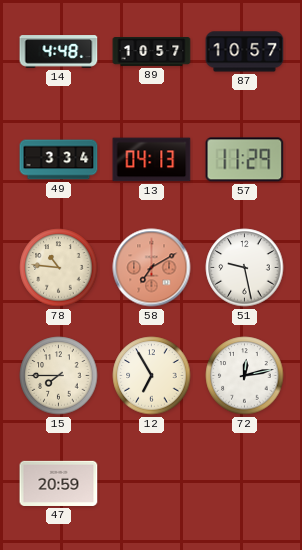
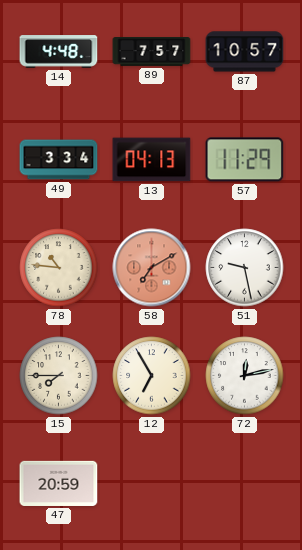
89: 10:57 -> 7:57
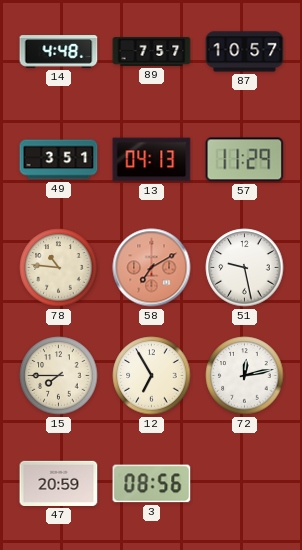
49: 3:34 -> 3:51
3: none -> 08:56
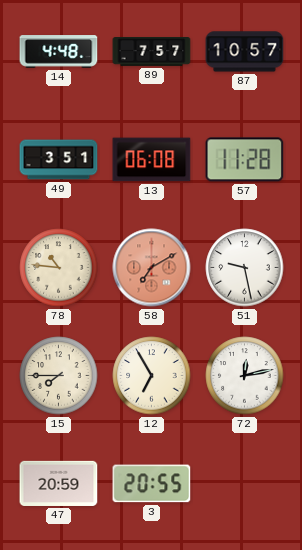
13: 04:13 -> 06:08
57: 11:29 -> 11:28
3: 08:56 -> 20:55
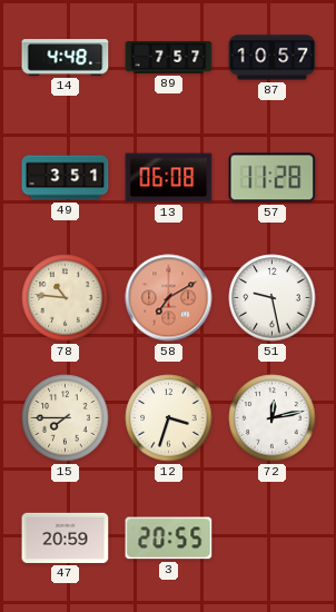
12: 6:55 -> 3:33
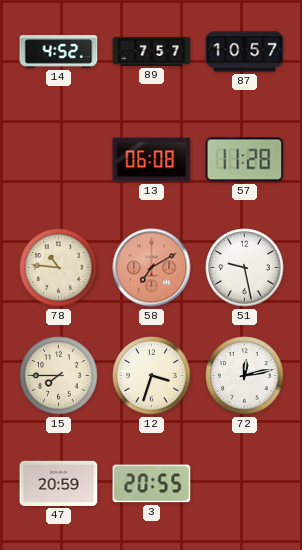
14: 4:48 -> 4:52
49: 3:51 -> none
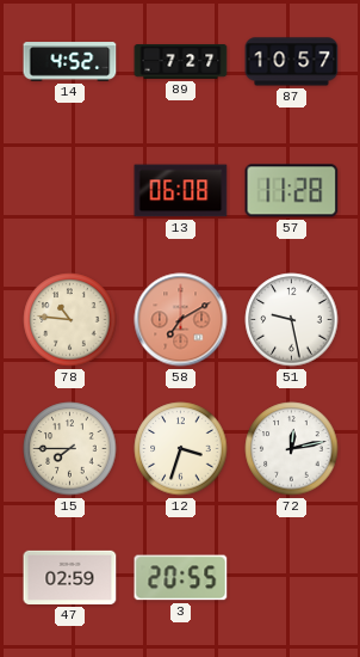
89: 7:57 -> 7:27
47: 20:59 -> 02:59
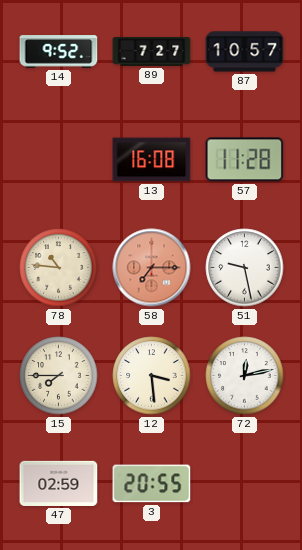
14: 4:52 -> 9:52
13: 06:08 -> 16:08
58: 7:10 -> 7:15
12: 3:33 -> 3:29
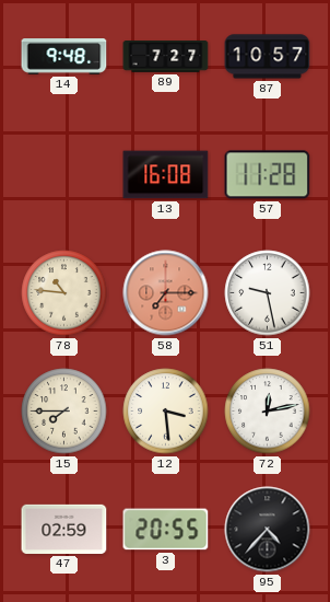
14: 9:52 -> 9:48
95: none -> 4:37
